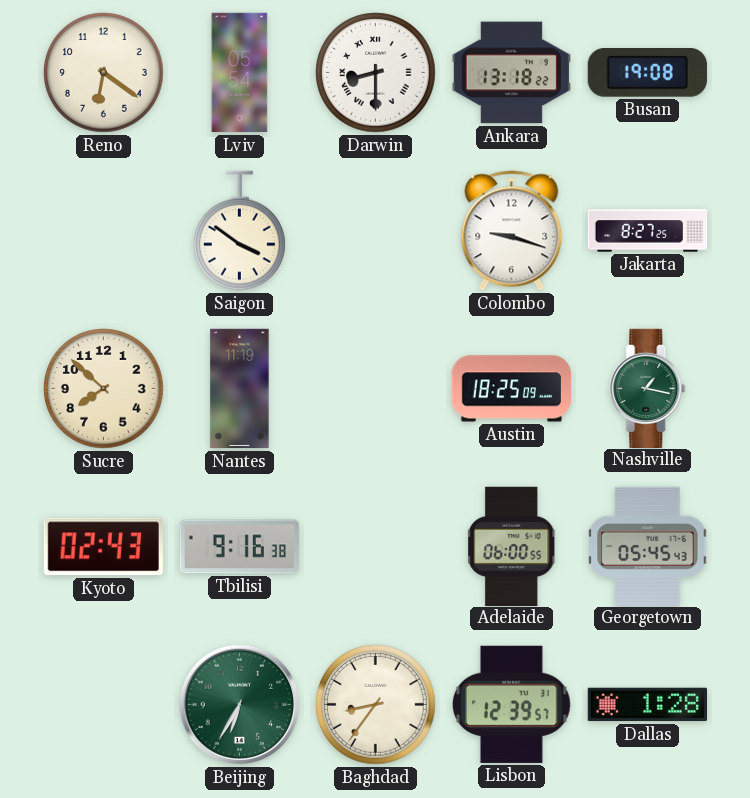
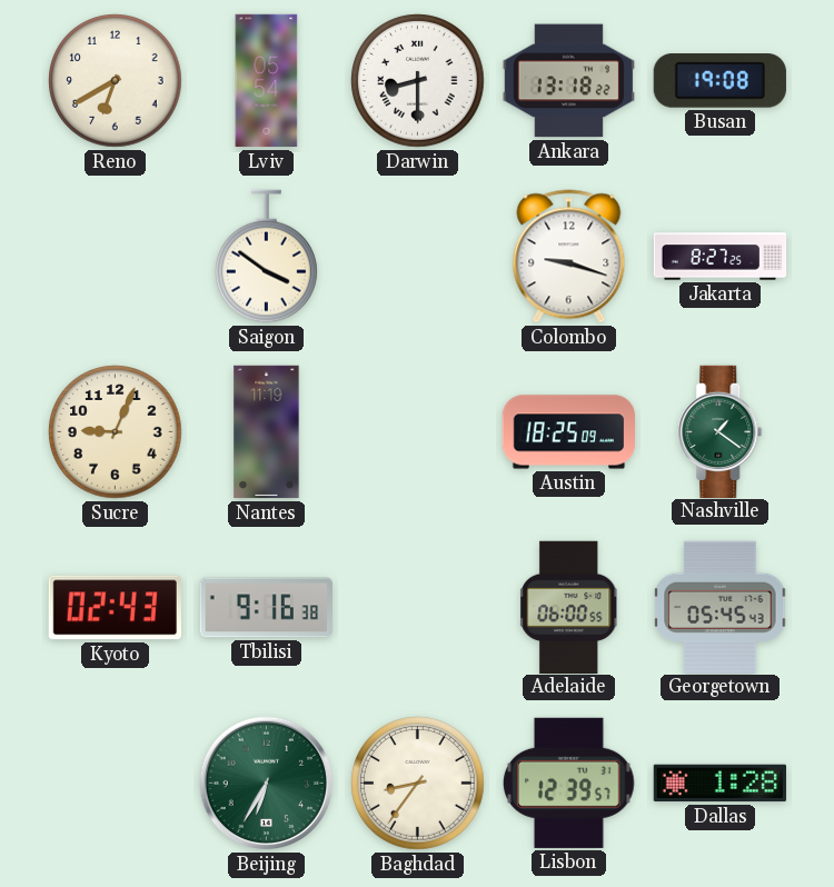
Reno: 6:21 -> 6:40
Sucre: 7:52 -> 9:04
Nashville: 1:17 -> 1:21
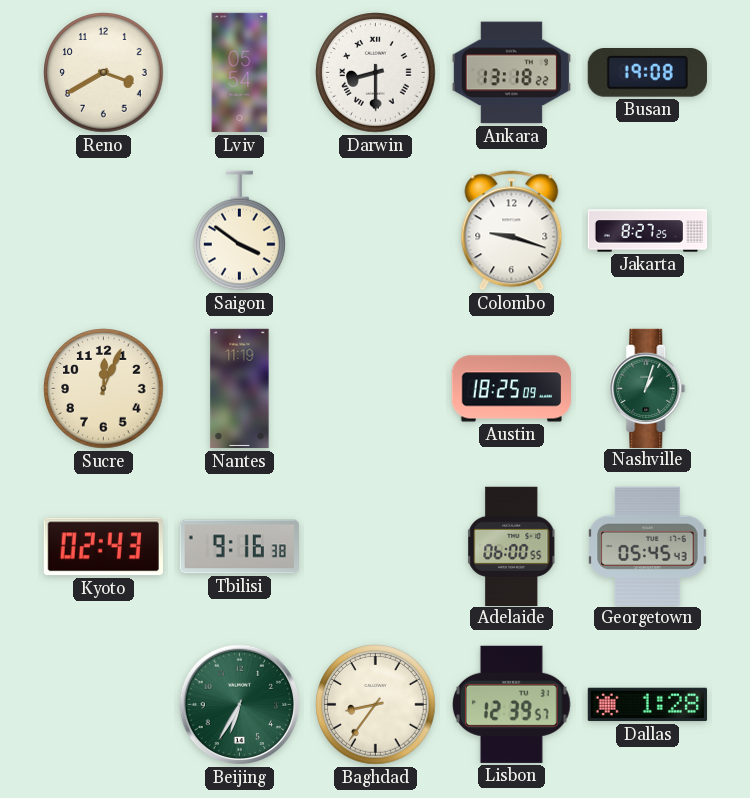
Reno: 6:40 -> 3:40
Sucre: 9:04 -> 12:04
Nashville: 1:21 -> 1:03
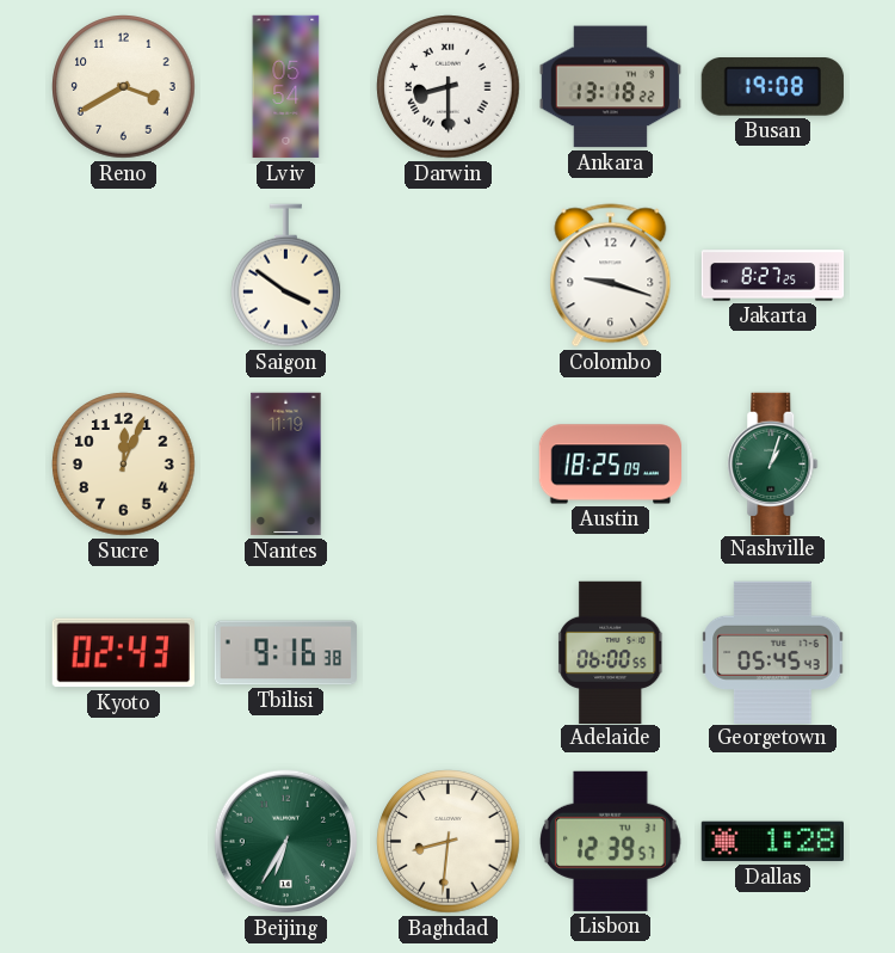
Baghdad: 8:36 -> 8:31
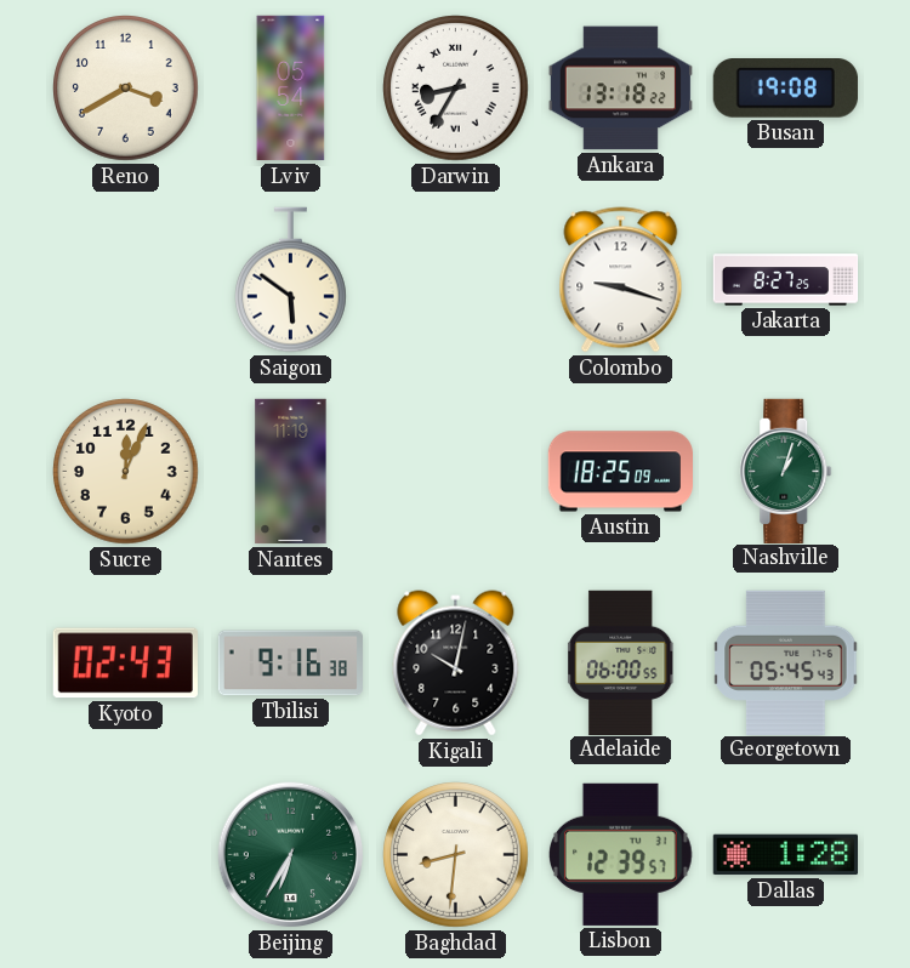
Darwin: 8:30 -> 8:35
Saigon: 3:51 -> 5:51
Kigali: none -> 10:02
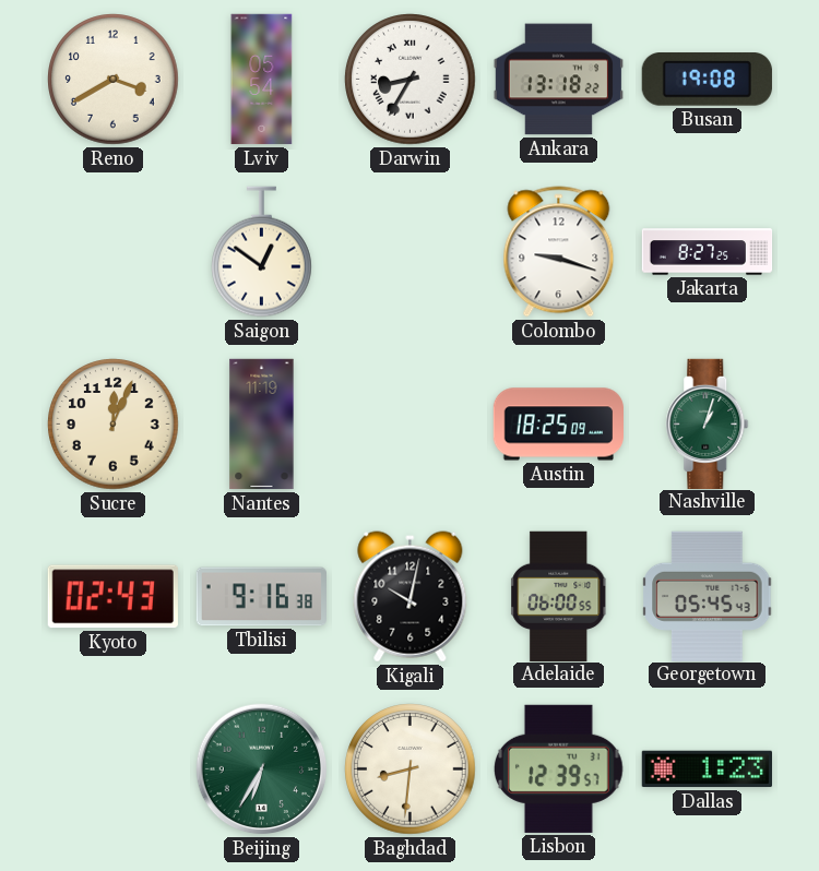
Saigon: 5:51 -> 12:51
Dallas: 1:28 -> 1:23
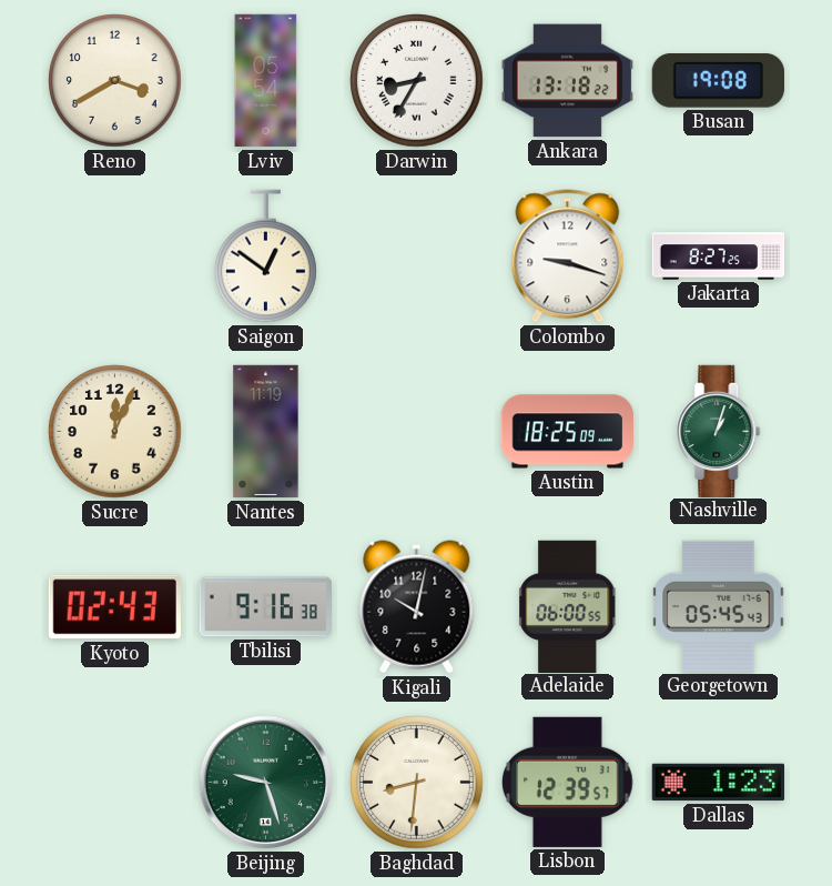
Beijing: 6:35 -> 9:27
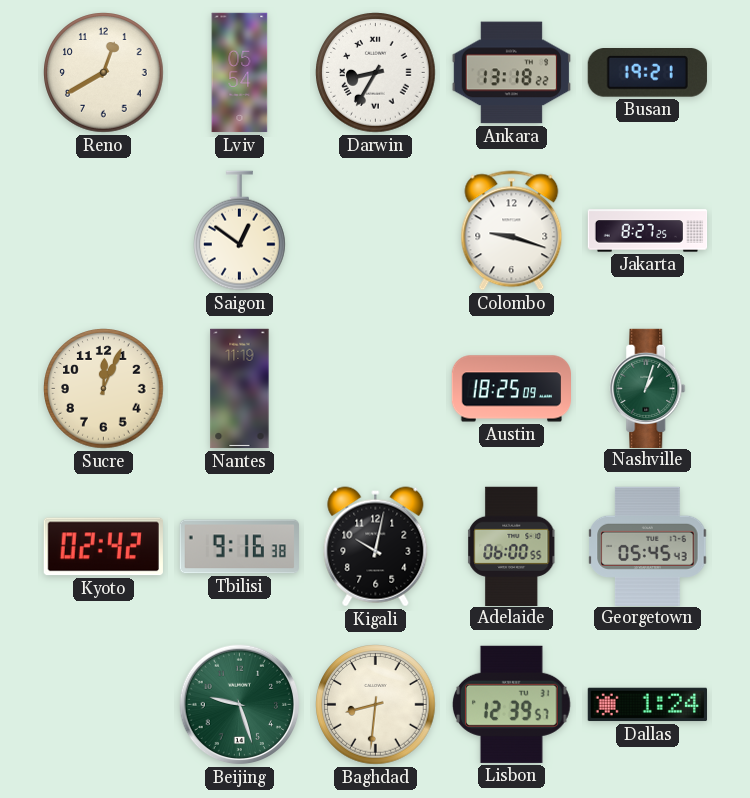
Reno: 3:40 -> 12:40
Busan: 19:08 -> 19:21
Kyoto: 02:43 -> 02:42
Dallas: 1:23 -> 1:24
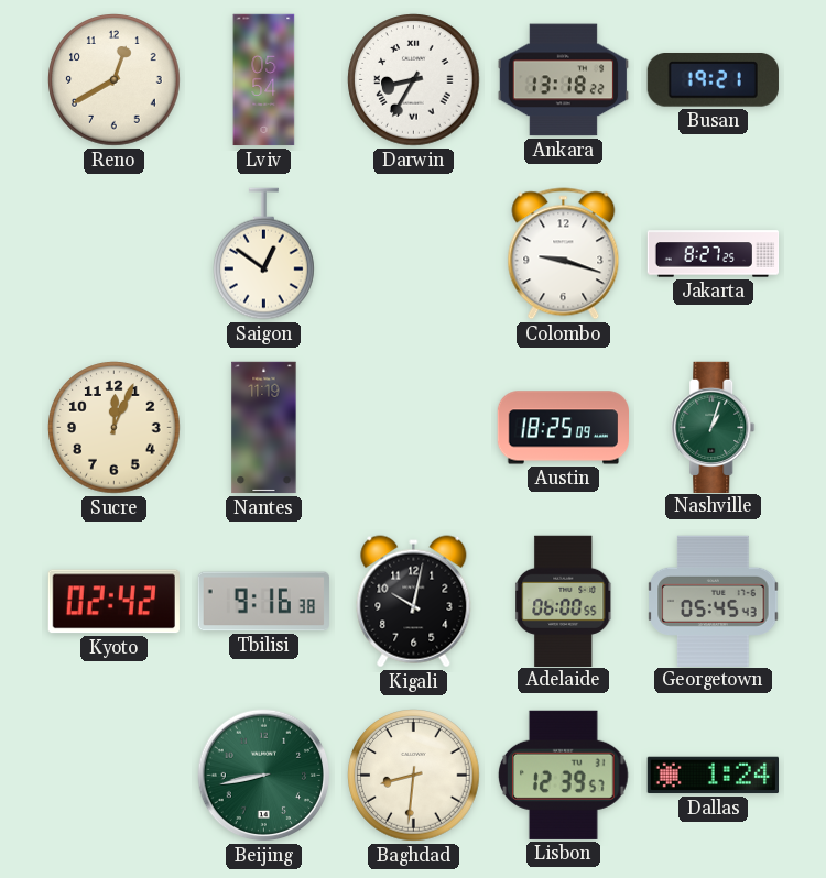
Beijing: 9:27 -> 8:43
